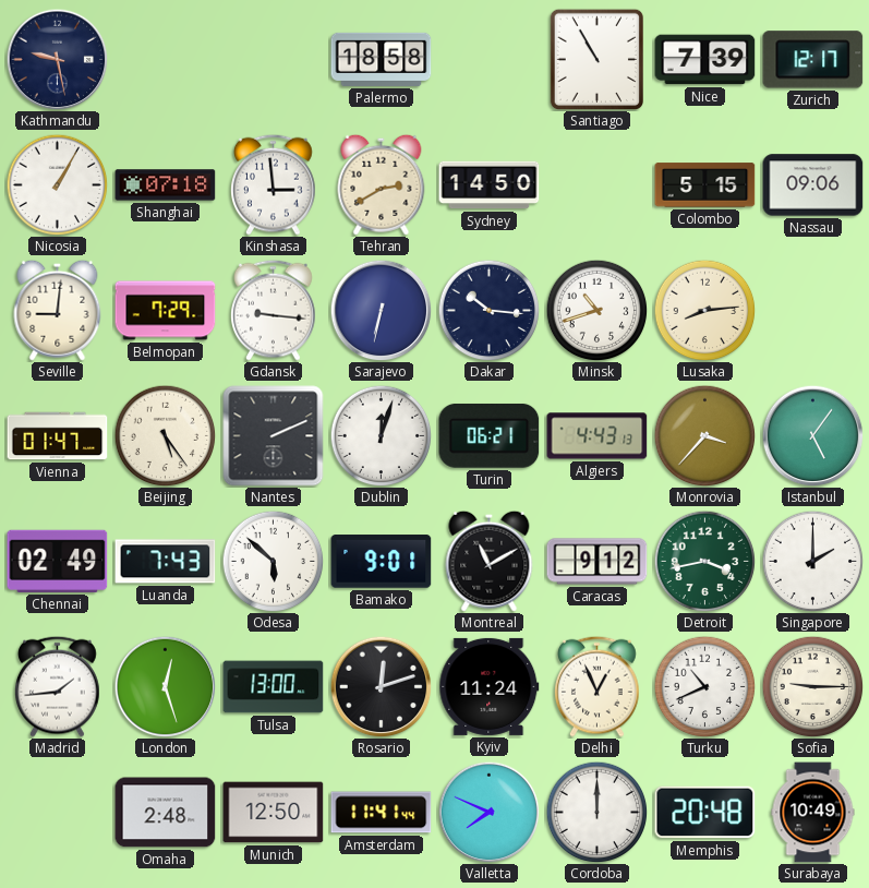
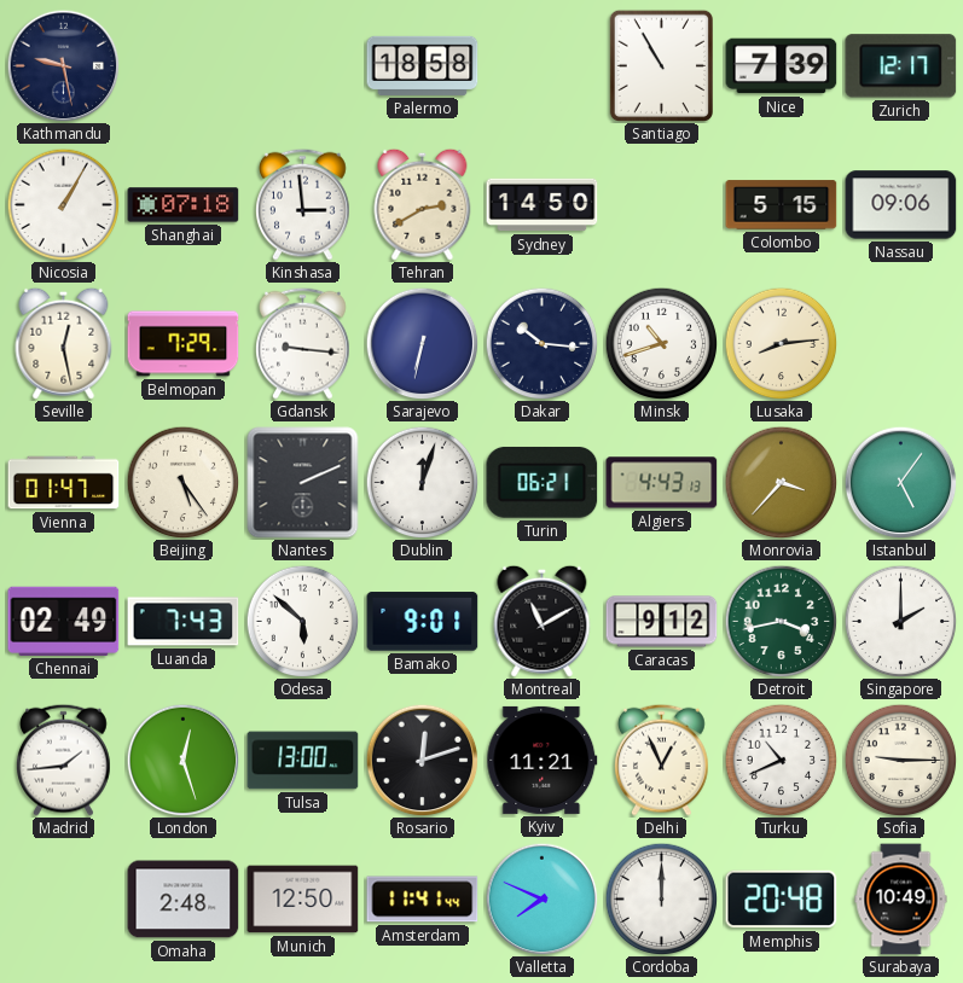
Seville: 9:01 -> 12:28
Kyiv: 11:24 -> 11:21
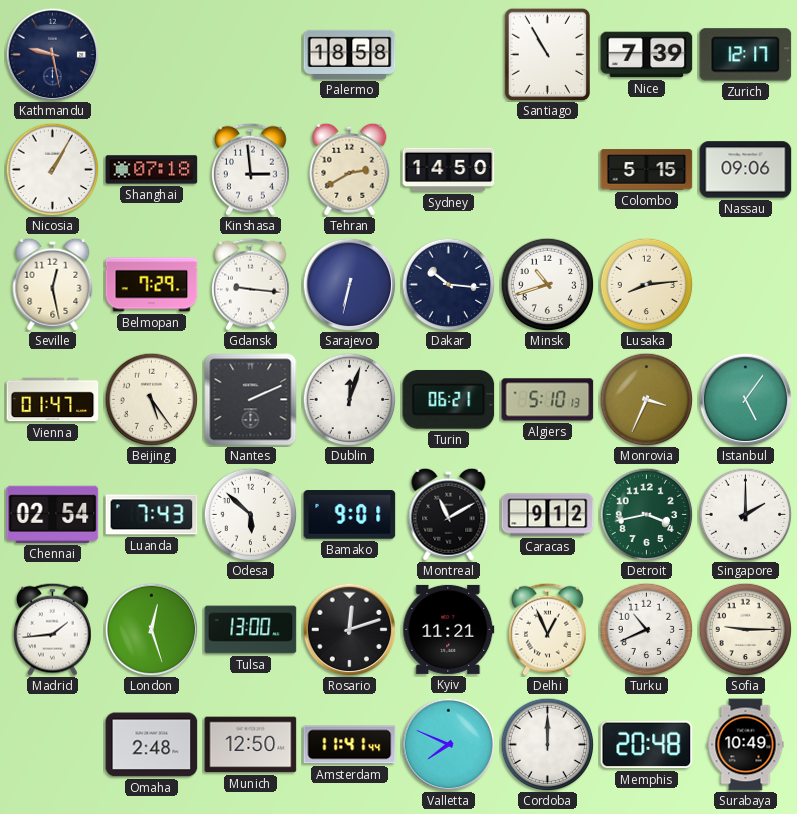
Algiers: 4:43 -> 5:10
Monrovia: 3:37 -> 3:34
Chennai: 02:49 -> 02:54
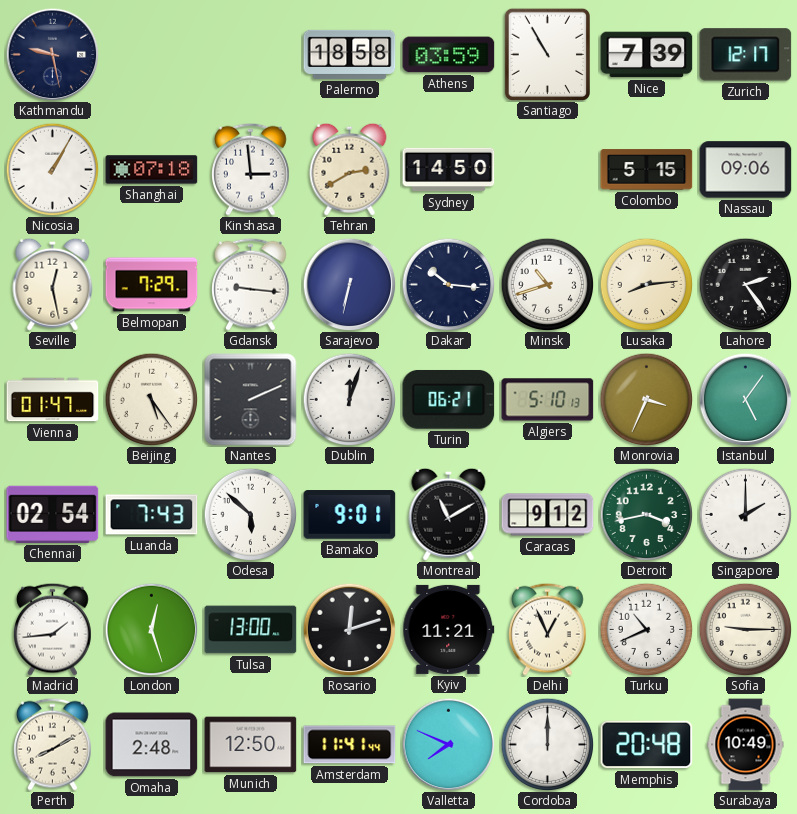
Athens: none -> 03:59
Lahore: none -> 2:24
Perth: none -> 8:10
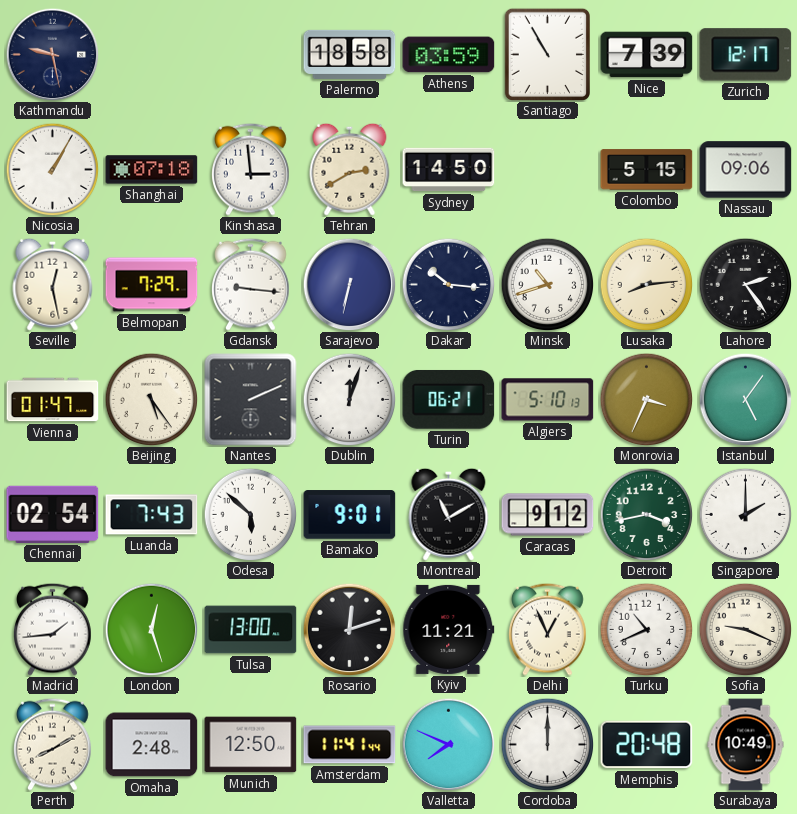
Sofia: 9:15 -> 9:19
